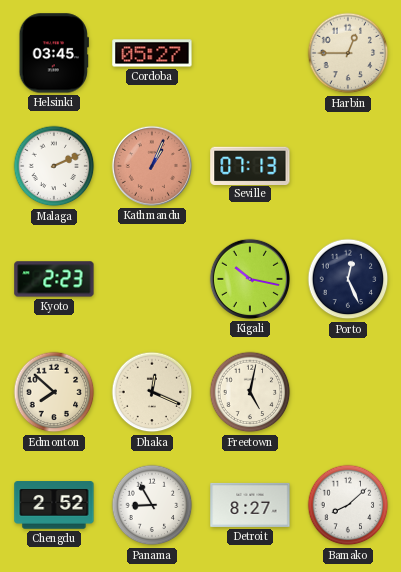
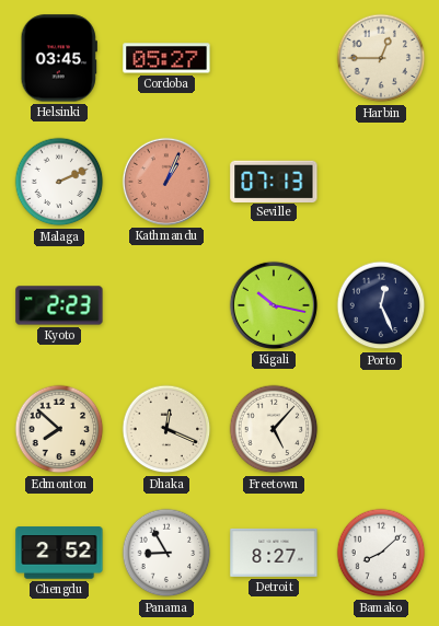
Freetown: 5:02 -> 5:07
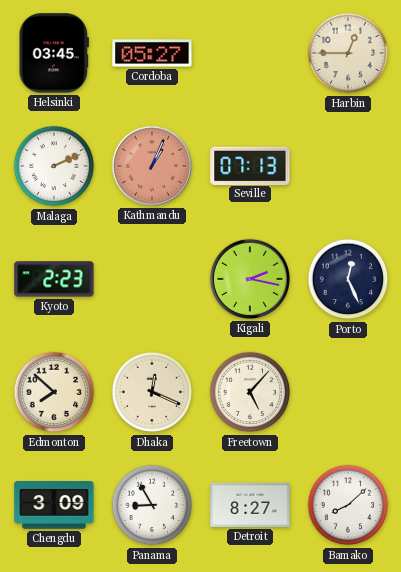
Kigali: 10:17 -> 2:17
Chengdu: 2:52 -> 3:09
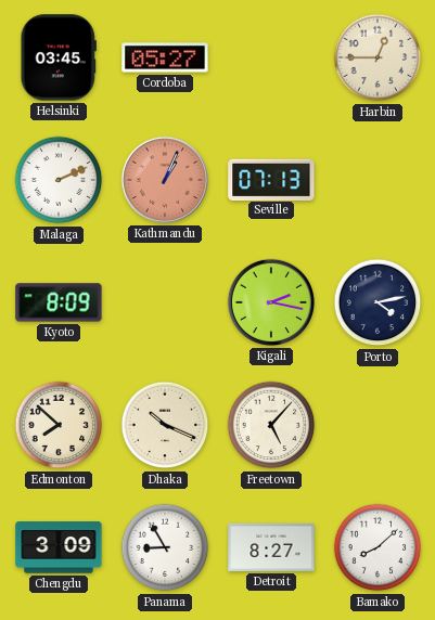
Kyoto: 2:23 -> 8:09
Porto: 12:26 -> 4:13
Dhaka: 12:19 -> 10:19
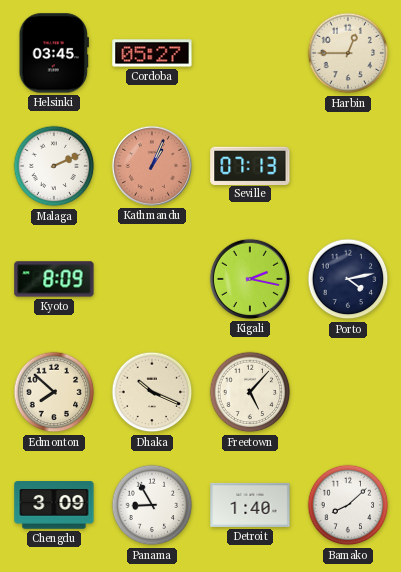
Detroit: 8:27 -> 1:40
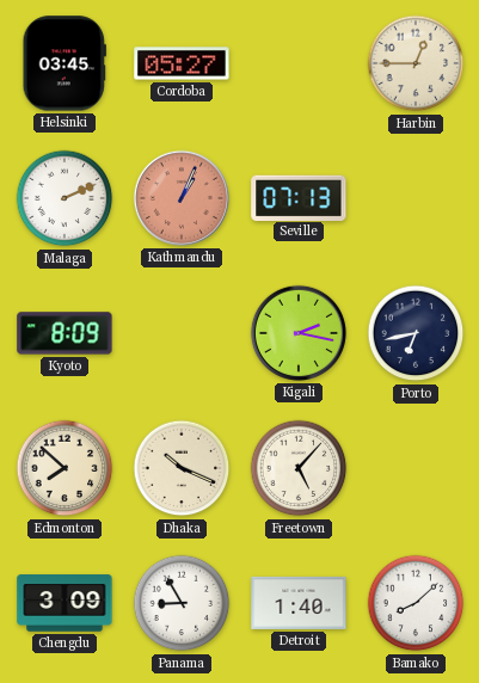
Porto: 4:13 -> 6:43
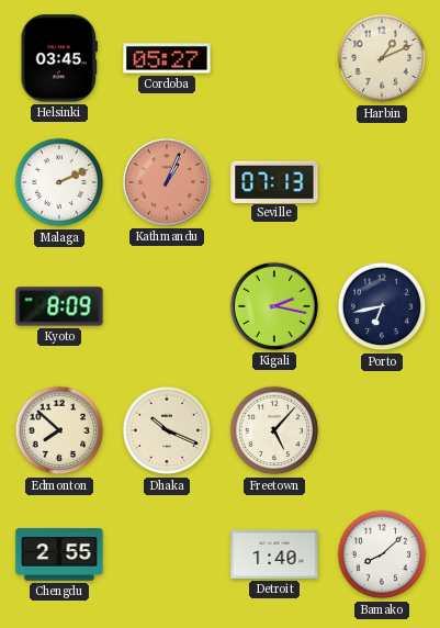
Harbin: 12:45 -> 1:11
Chengdu: 3:09 -> 2:55
Panama: 8:55 -> none
